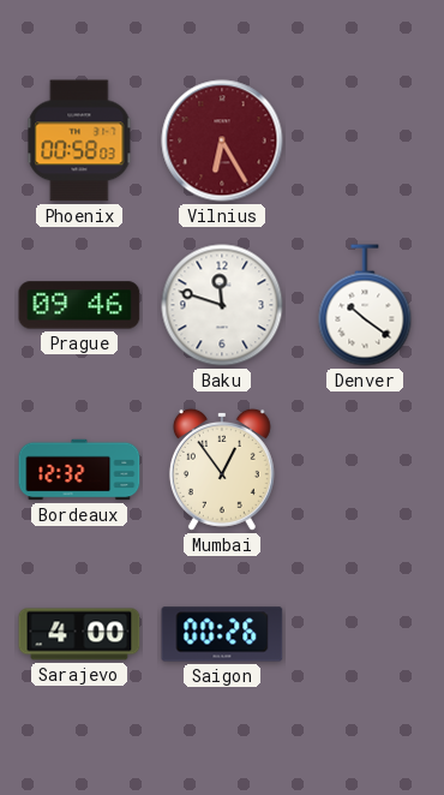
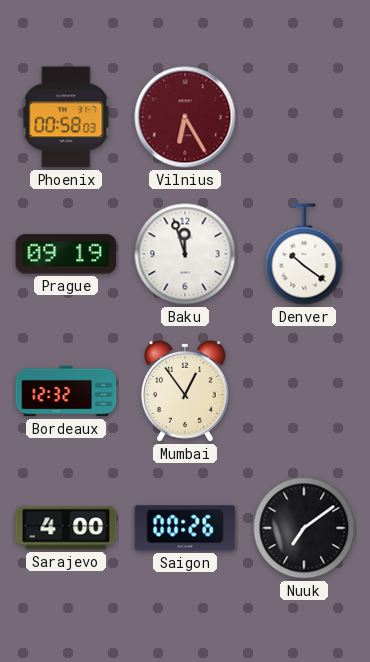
Prague: 09:46 -> 09:19
Baku: 11:48 -> 11:57
Nuuk: none -> 7:09
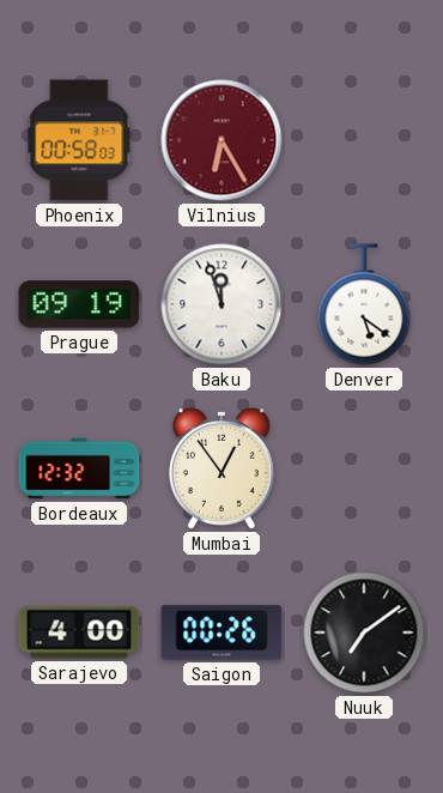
Denver: 10:21 -> 5:21
